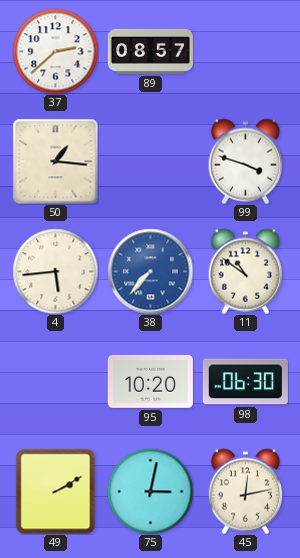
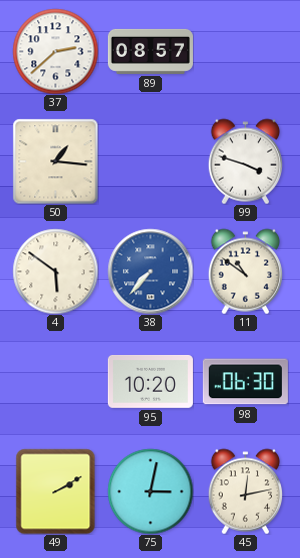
4: 5:44 -> 5:51
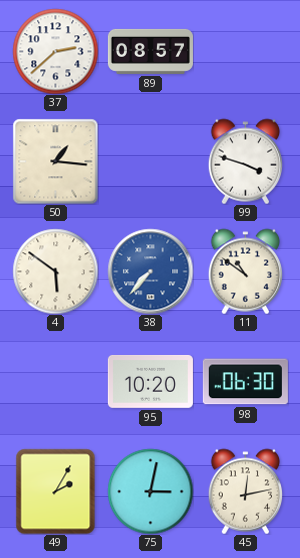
49: 2:10 -> 2:05
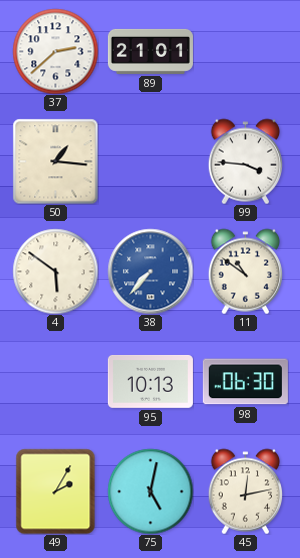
89: 08:57 -> 21:01
99: 3:48 -> 3:46
95: 10:20 -> 10:13
75: 3:02 -> 5:02
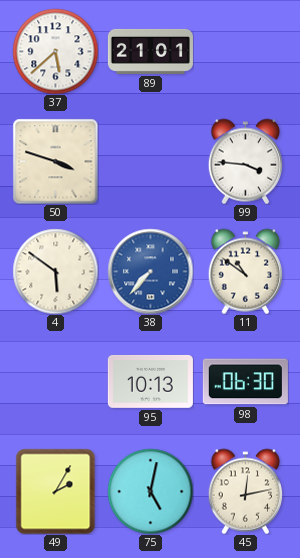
37: 2:38 -> 5:38
50: 1:16 -> 3:48
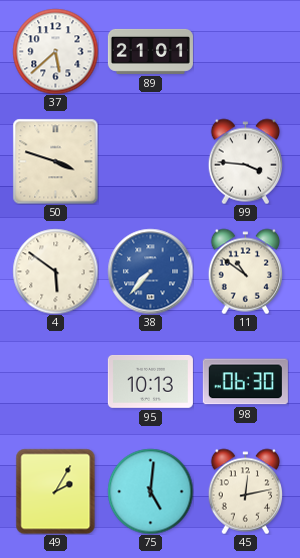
75: 5:02 -> 5:01
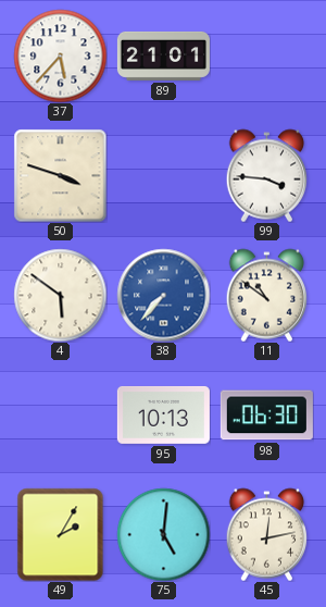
37: 5:38 -> 5:37
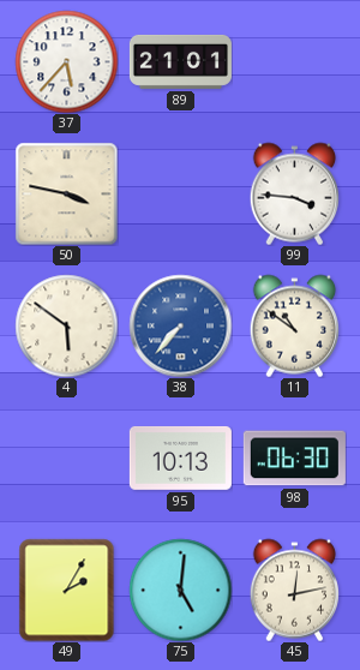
50: 3:48 -> 3:47
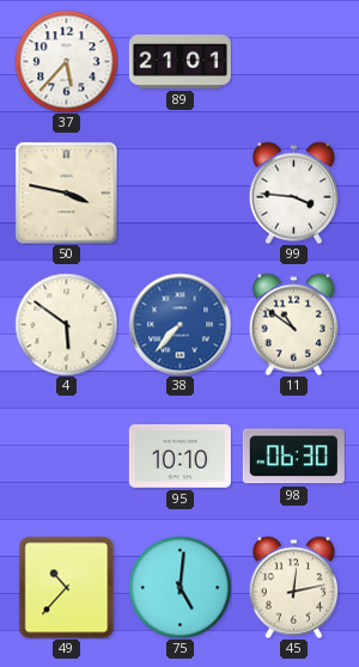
95: 10:13 -> 10:10
49: 2:05 -> 10:37
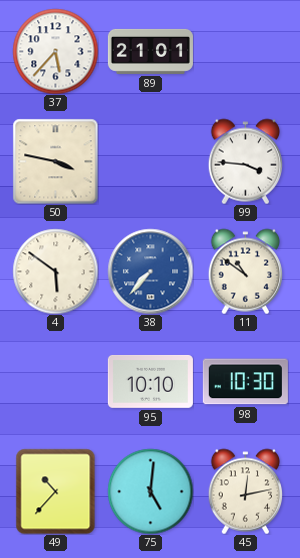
98: 06:30 -> 10:30
